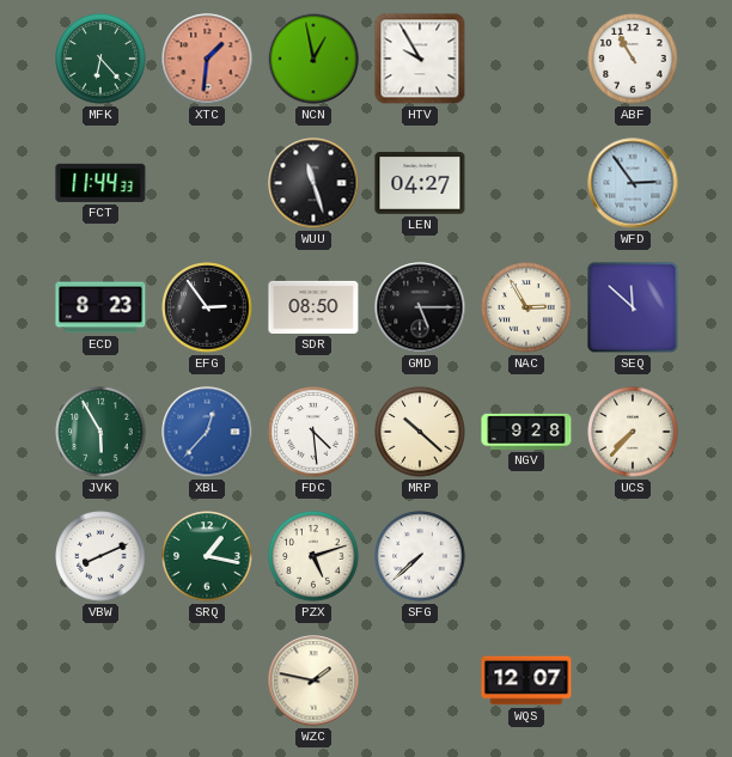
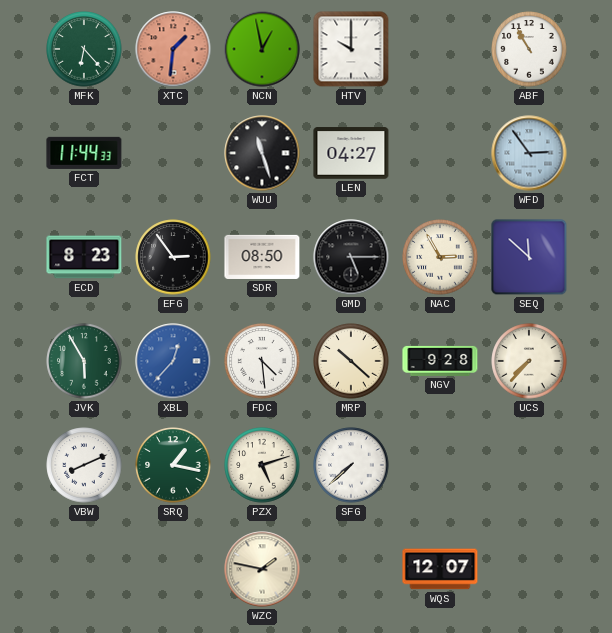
HTV: 9:55 -> 10:00
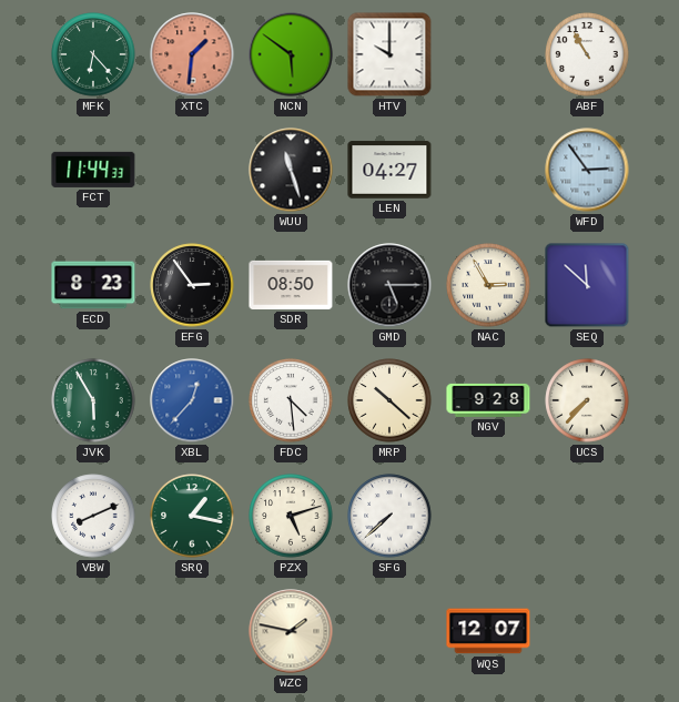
NCN: 12:58 -> 5:51
